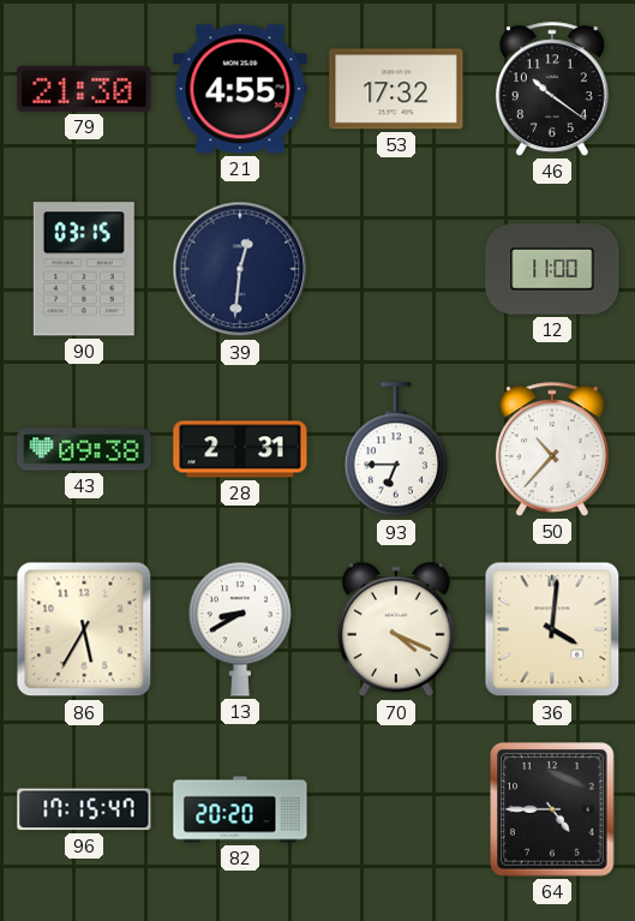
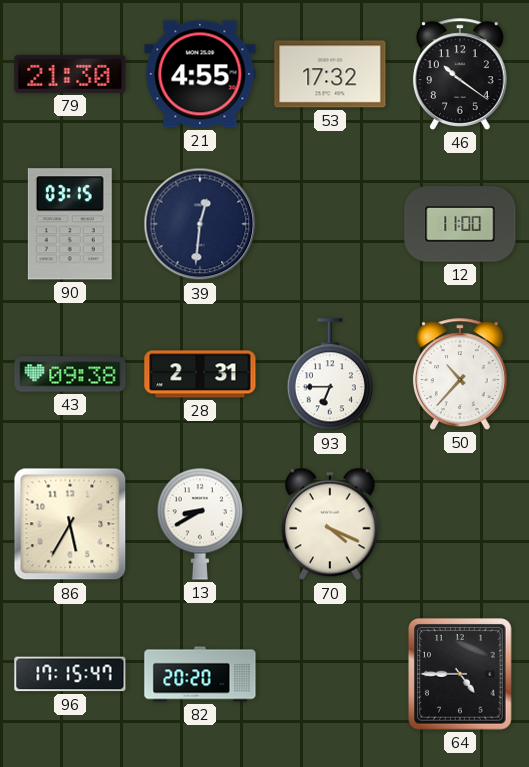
36: 4:01 -> none
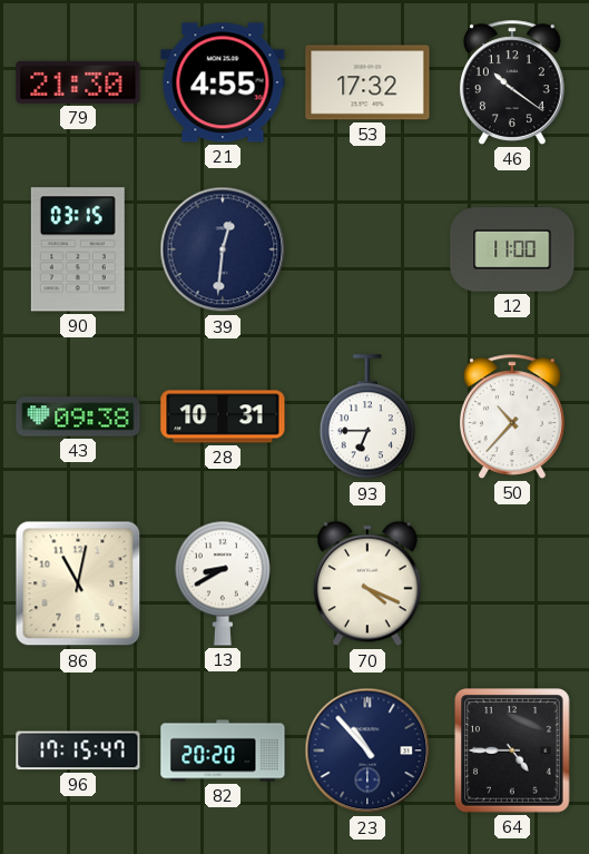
28: 2:31 -> 10:31
86: 5:35 -> 11:02
23: none -> 10:53
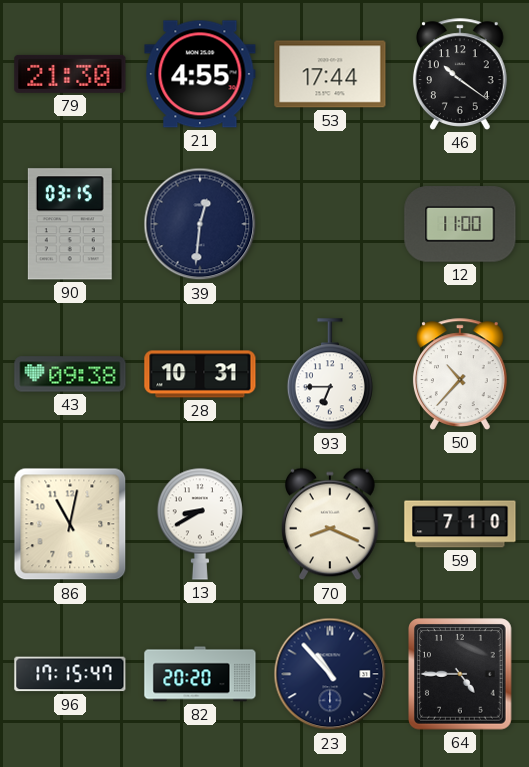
53: 17:32 -> 17:44
70: 4:19 -> 8:19
59: none -> 7:10
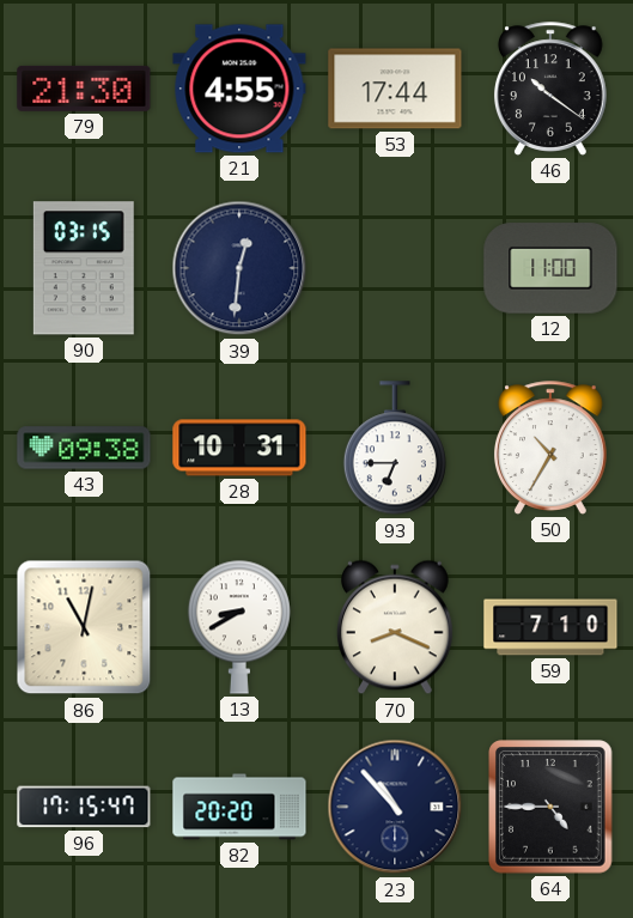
50: 10:37 -> 10:35
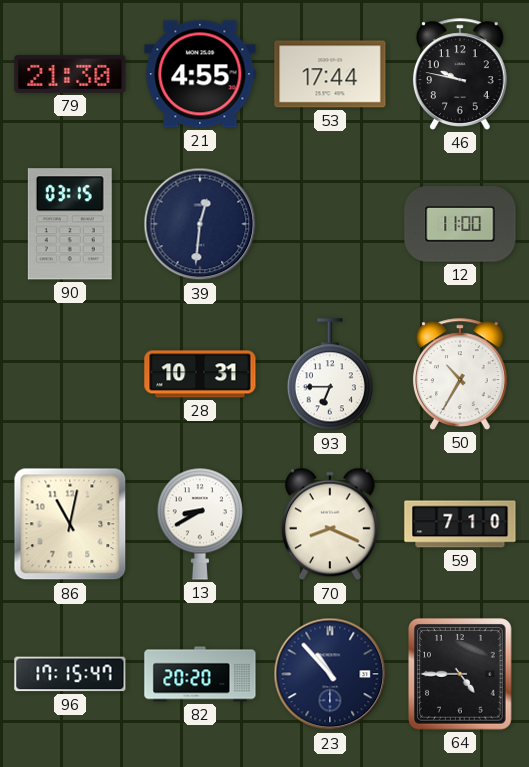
46: 10:21 -> 9:47
43: 09:38 -> none
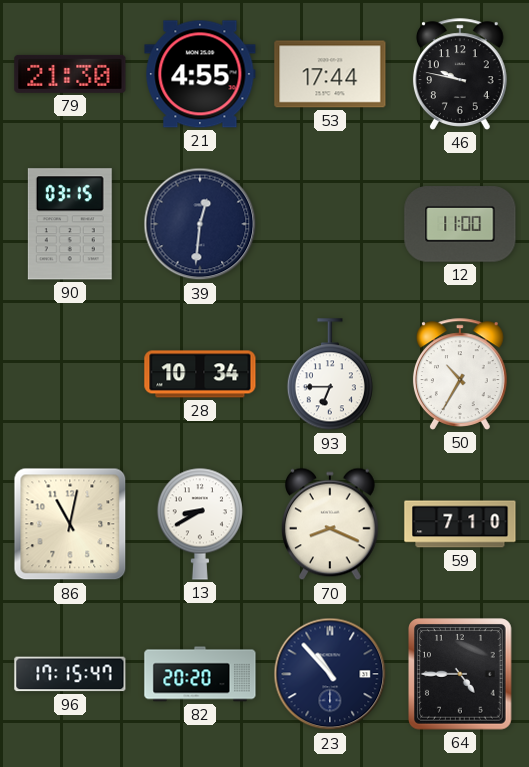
28: 10:31 -> 10:34
